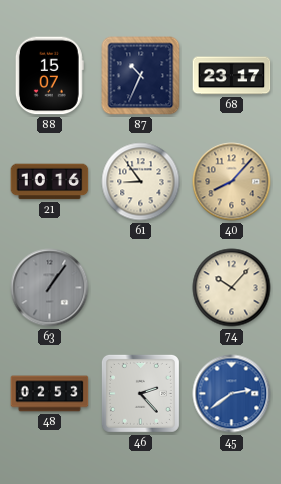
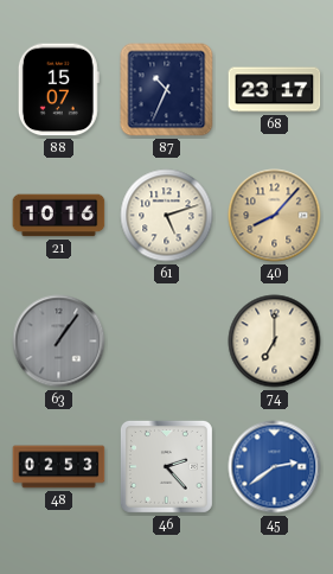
61: 8:54 -> 5:12
74: 10:07 -> 7:00
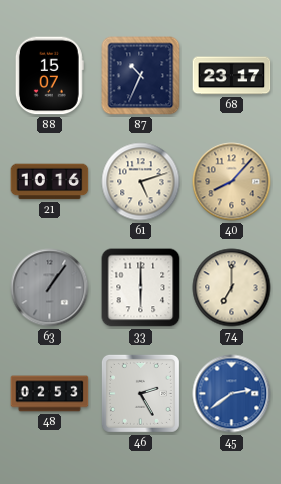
33: none -> 6:00
46: 2:23 -> 2:25
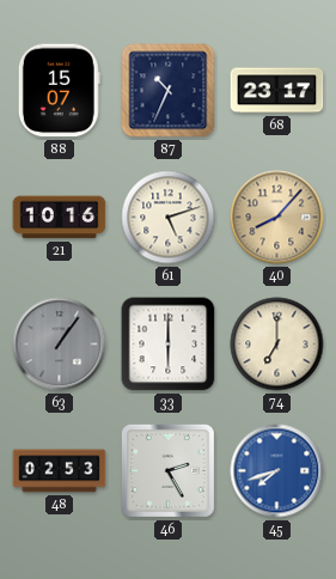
45: 2:39 -> 7:42
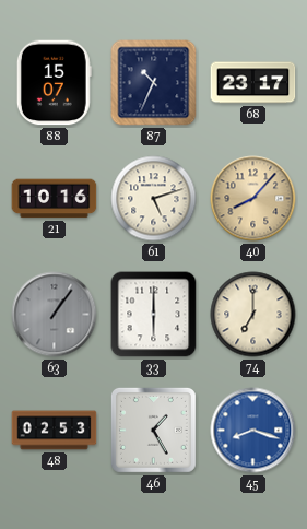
46: 2:25 -> 1:25
45: 7:42 -> 8:18
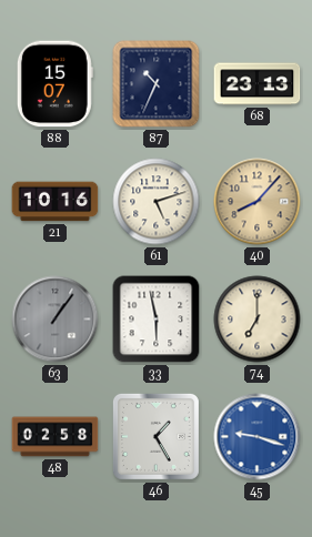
68: 23:17 -> 23:13
33: 6:00 -> 5:58
48: 02:53 -> 02:58
45: 8:18 -> 9:18
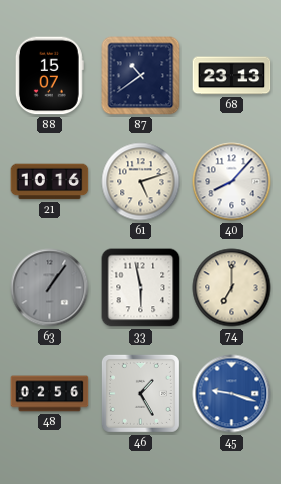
87: 10:34 -> 10:39
40 dial: champagne -> white
48: 02:58 -> 02:56
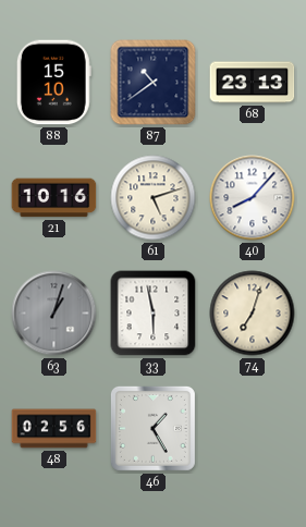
88: 15:07 -> 15:10
63: 1:06 -> 1:03
74: 7:00 -> 7:03
45: 9:18 -> none
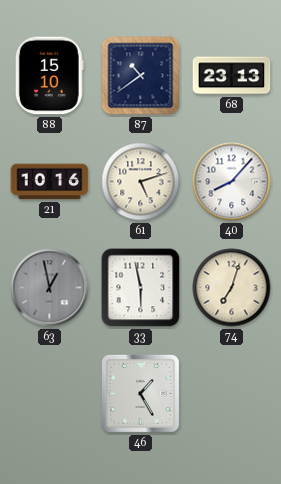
63: 1:03 -> 12:58
48: 02:56 -> none
